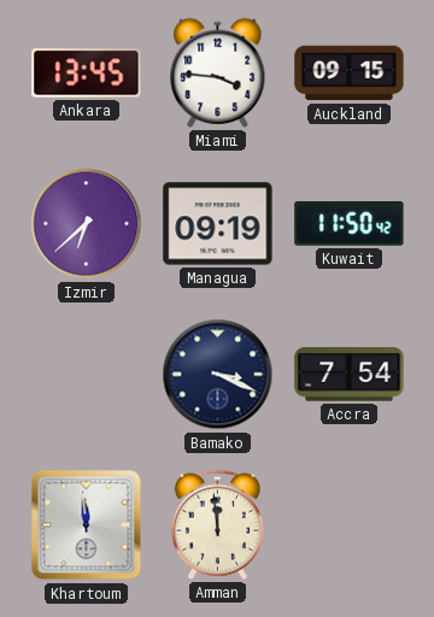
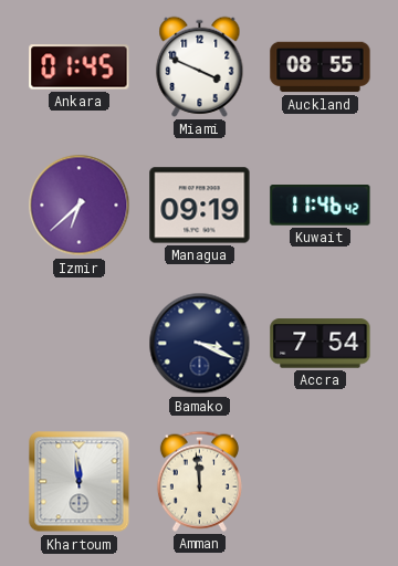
Ankara: 13:45 -> 01:45
Miami: 3:46 -> 3:49
Auckland: 09:15 -> 08:55
Kuwait: 11:50 -> 11:46
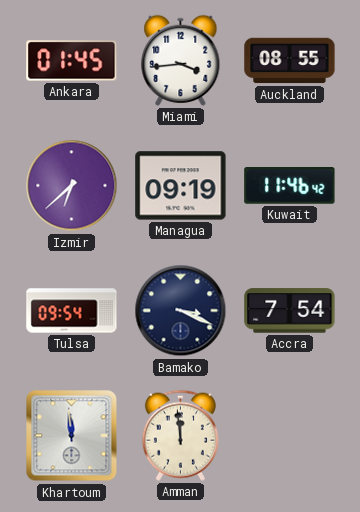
Miami: 3:49 -> 3:44
Tulsa: none -> 09:54
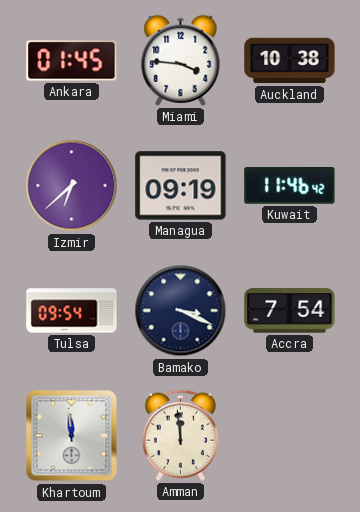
Miami: 3:44 -> 3:46
Auckland: 08:55 -> 10:38
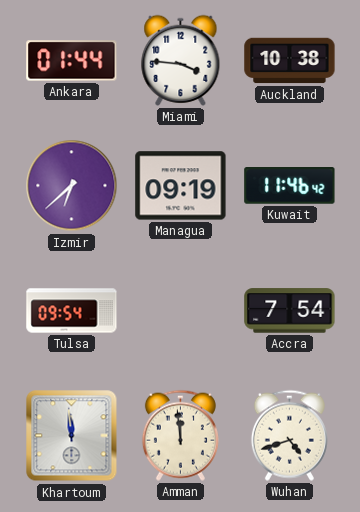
Ankara: 01:45 -> 01:44
Bamako: 3:19 -> none
Wuhan: none -> 4:42
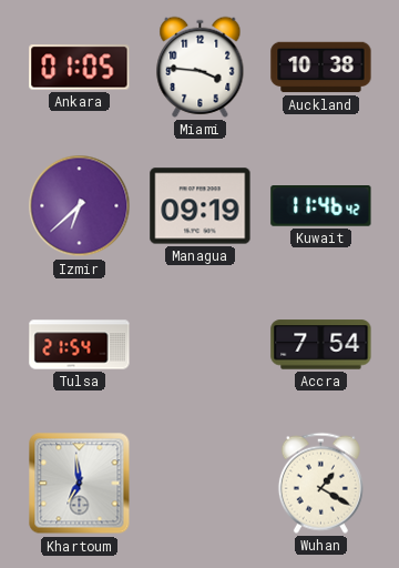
Ankara: 01:44 -> 01:05
Tulsa: 09:54 -> 21:54
Khartoum: 11:59 -> 6:59
Amman: 11:59 -> none
Wuhan: 4:42 -> 1:20
